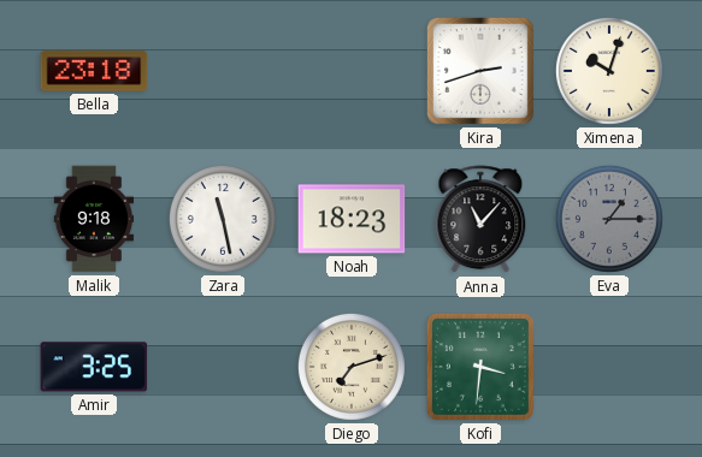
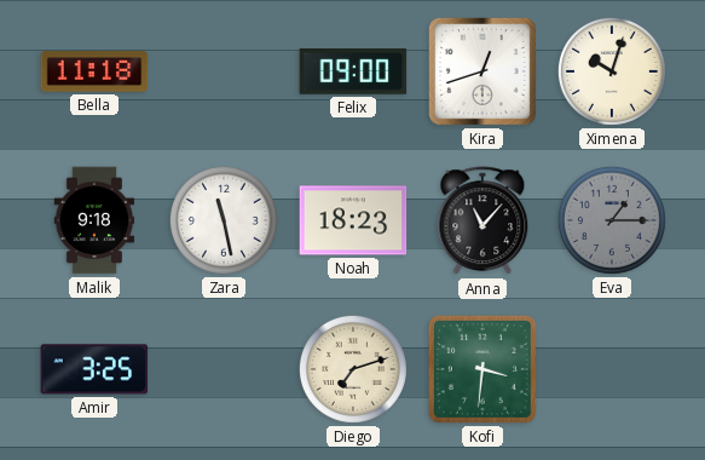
Bella: 23:18 -> 11:18
Felix: none -> 09:00
Kira: 2:42 -> 12:42
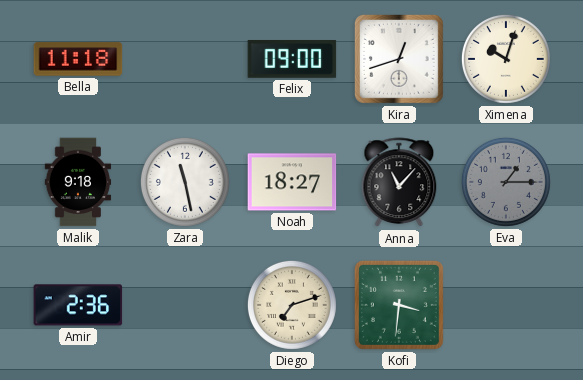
Noah: 18:23 -> 18:27
Amir: 3:25 -> 2:36
